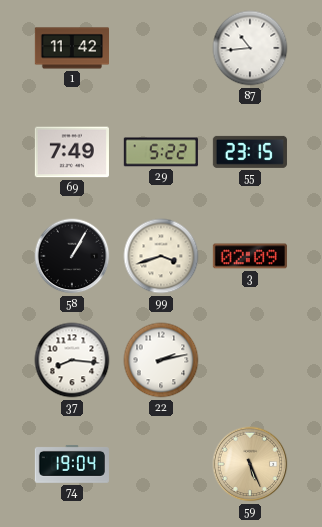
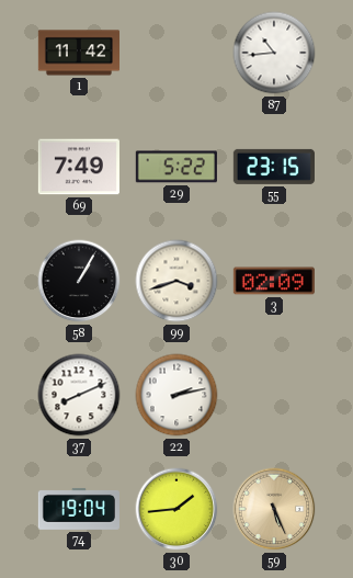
37: 8:16 -> 8:11
30: none -> 1:44
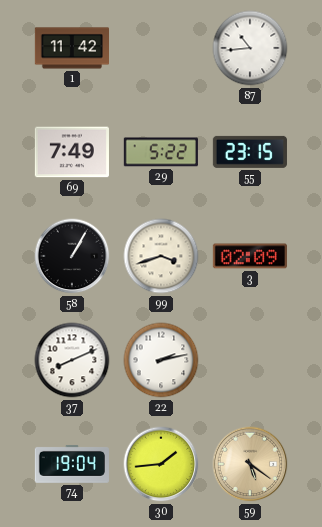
59: 5:26 -> 5:21
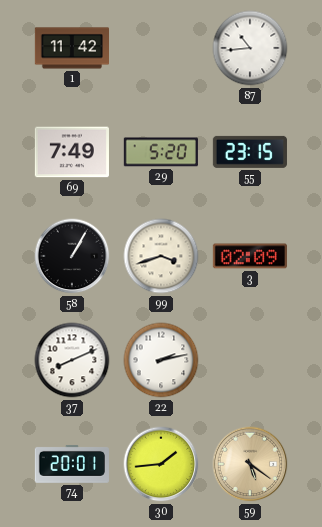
29: 5:22 -> 5:20
74: 19:04 -> 20:01
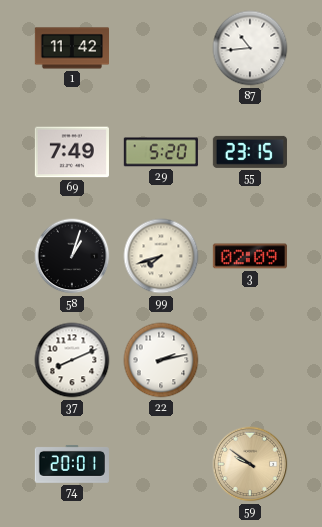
58: 1:05 -> 1:03
99: 3:42 -> 7:42
30: 1:44 -> none
59: 5:21 -> 9:51
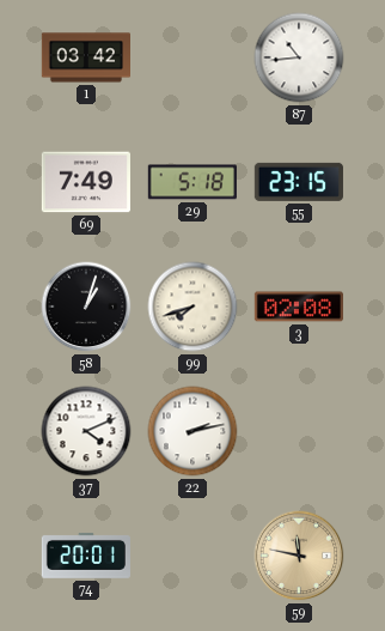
1: 11:42 -> 03:42
29: 5:20 -> 5:18
3: 02:09 -> 02:08
37: 8:11 -> 4:11
59: 9:51 -> 11:47
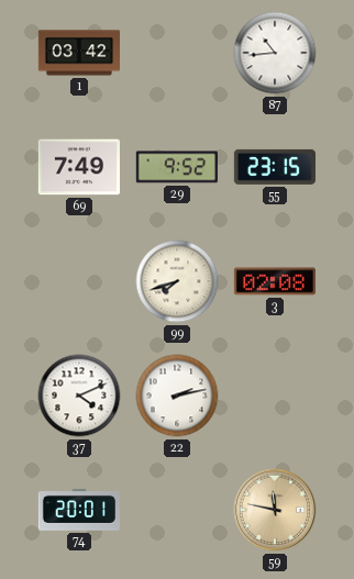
29: 5:18 -> 9:52
58: 1:03 -> none
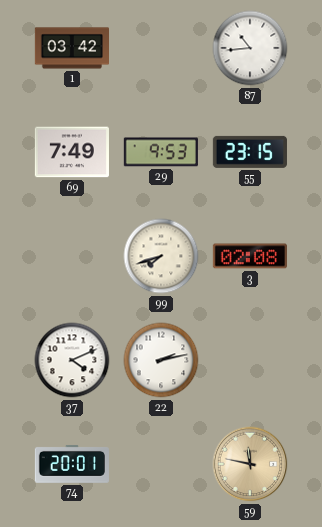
29: 9:52 -> 9:53
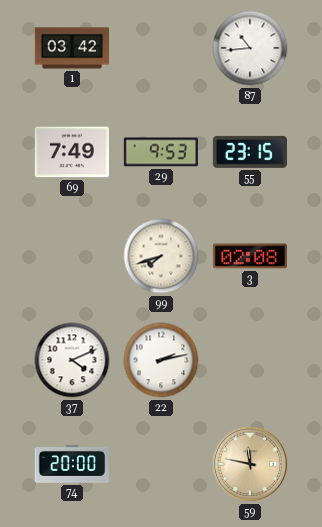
74: 20:01 -> 20:00
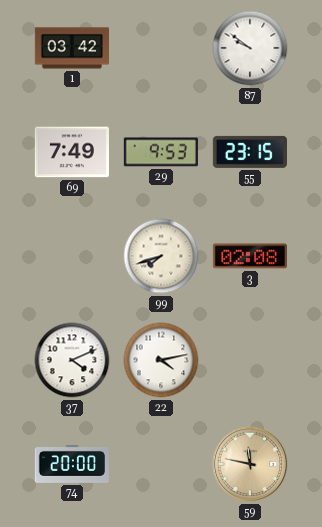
87: 10:44 -> 9:51
22: 2:13 -> 4:13
